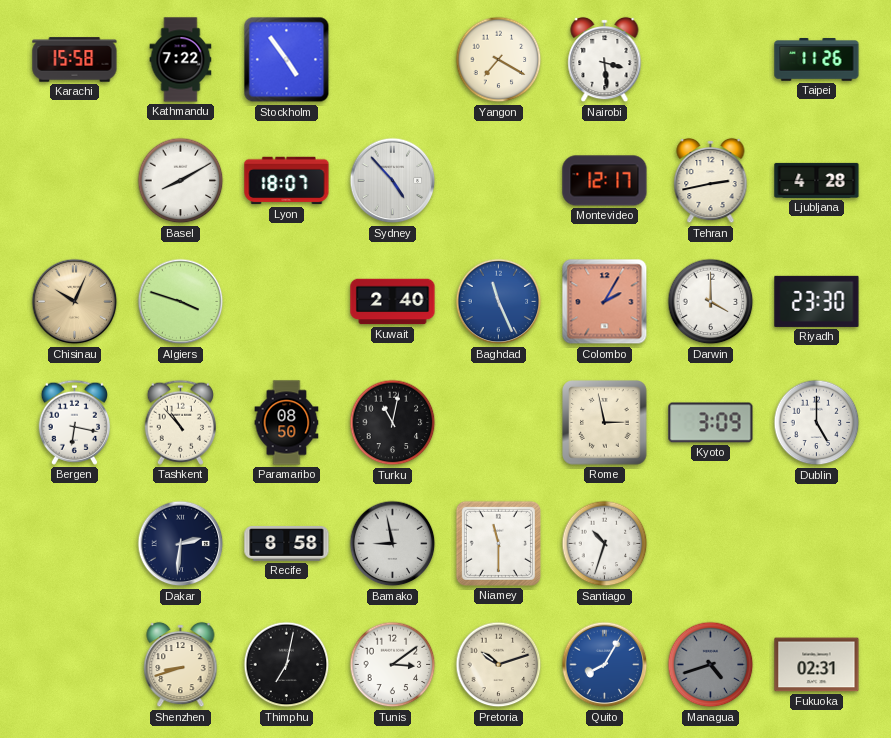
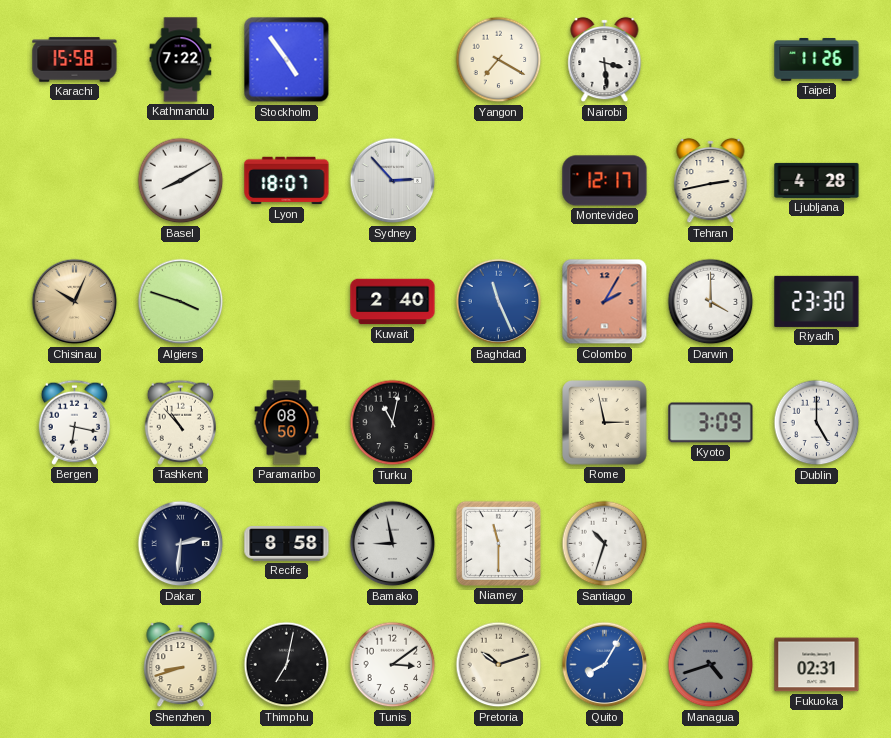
Sydney: 4:53 -> 2:53
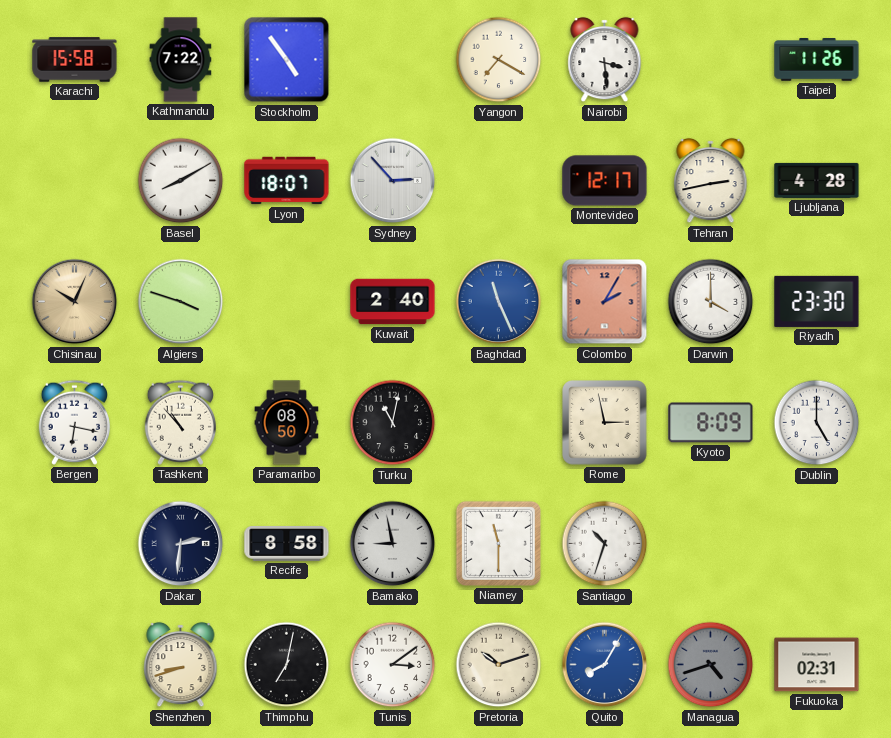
Kyoto: 3:09 -> 8:09
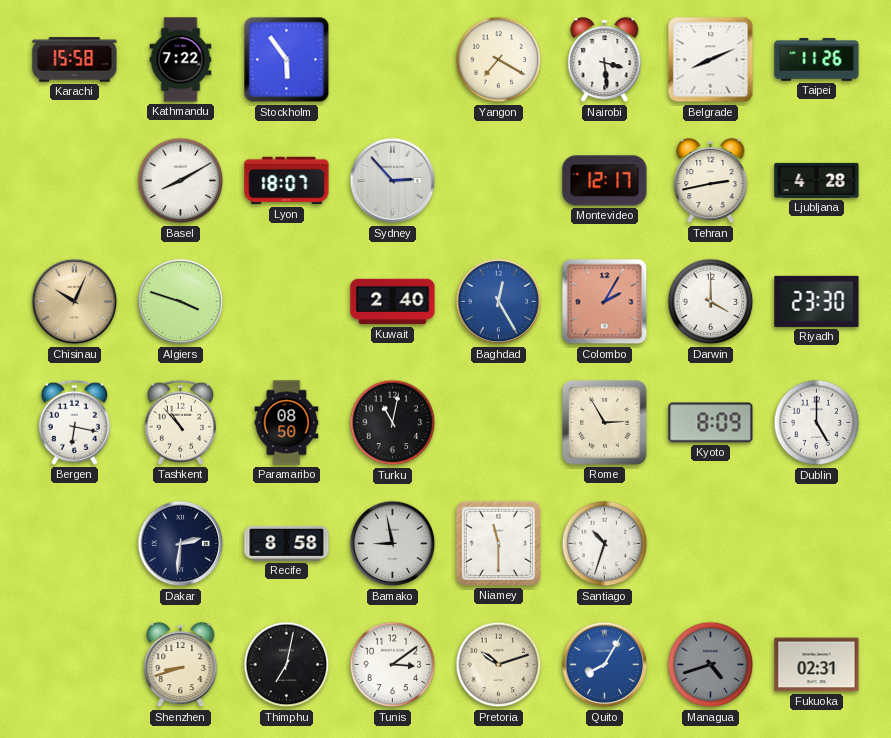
Stockholm: 4:54 -> 5:54
Belgrade: none -> 8:11
Baghdad: 11:26 -> 12:25
Rome: 2:58 -> 2:55
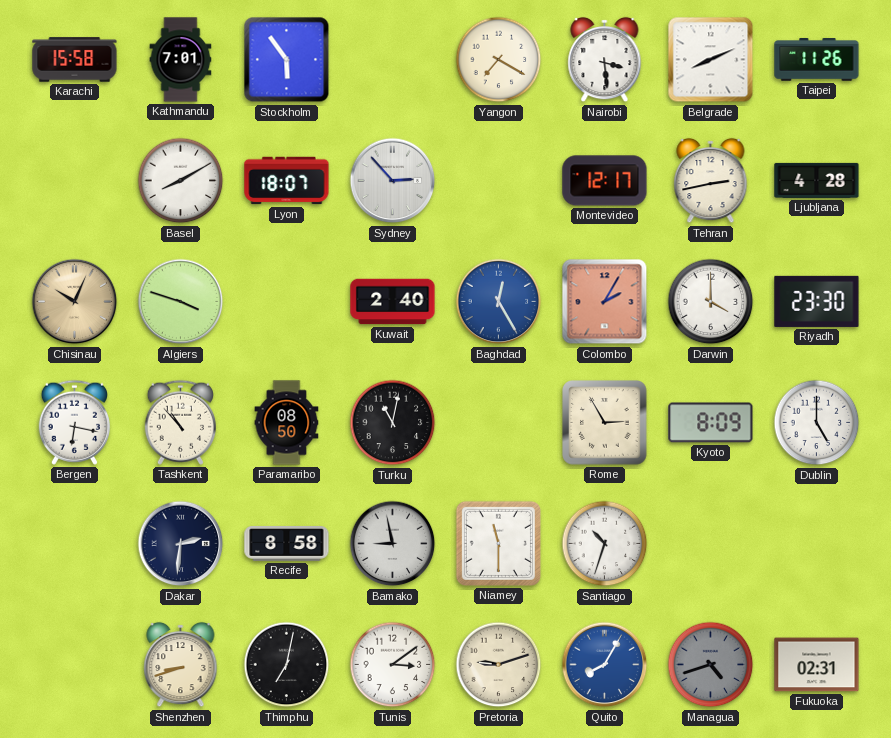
Kathmandu: 7:22 -> 7:01
Pretoria: 10:12 -> 9:12
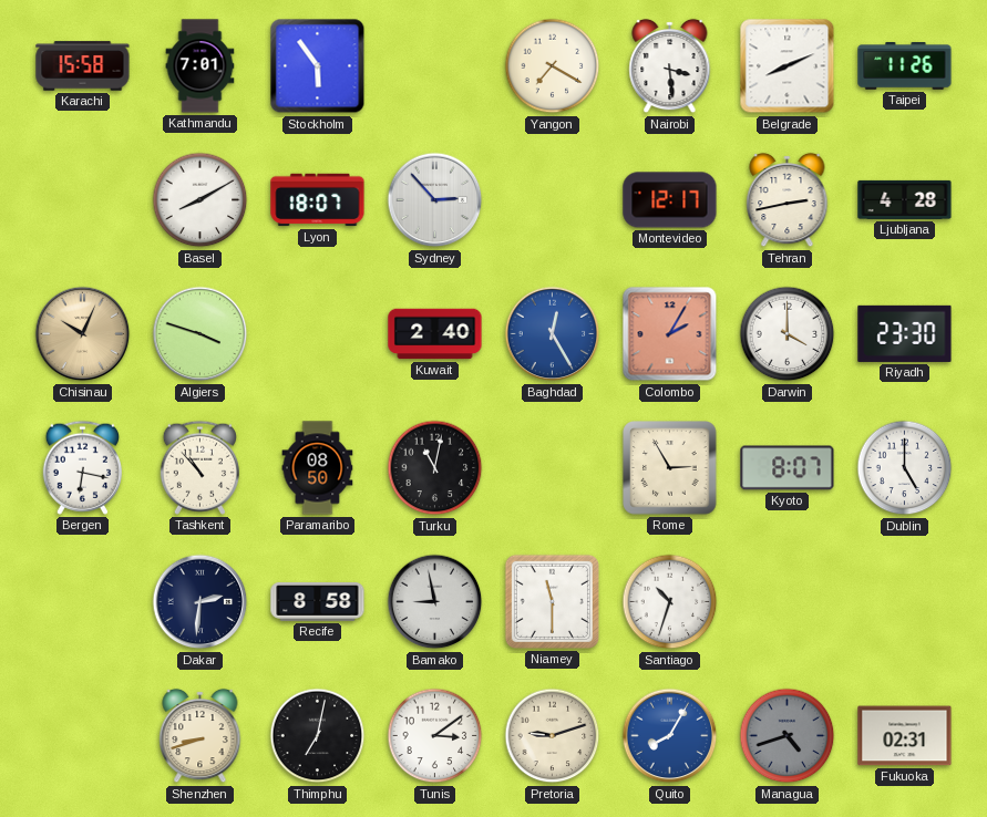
Kyoto: 8:09 -> 8:07
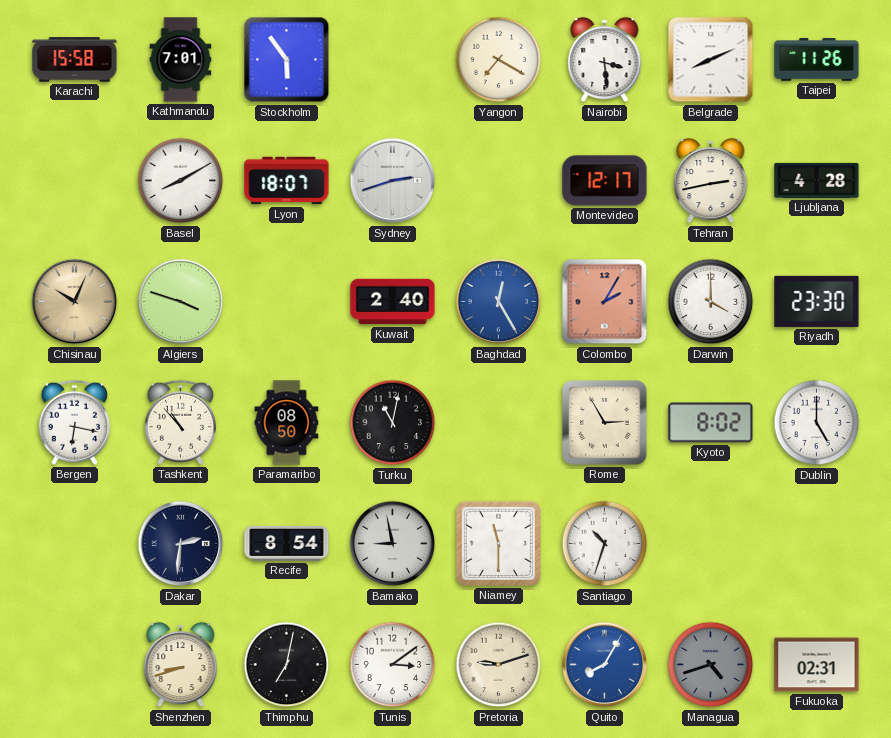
Sydney: 2:53 -> 2:42
Kyoto: 8:07 -> 8:02
Recife: 8:58 -> 8:54
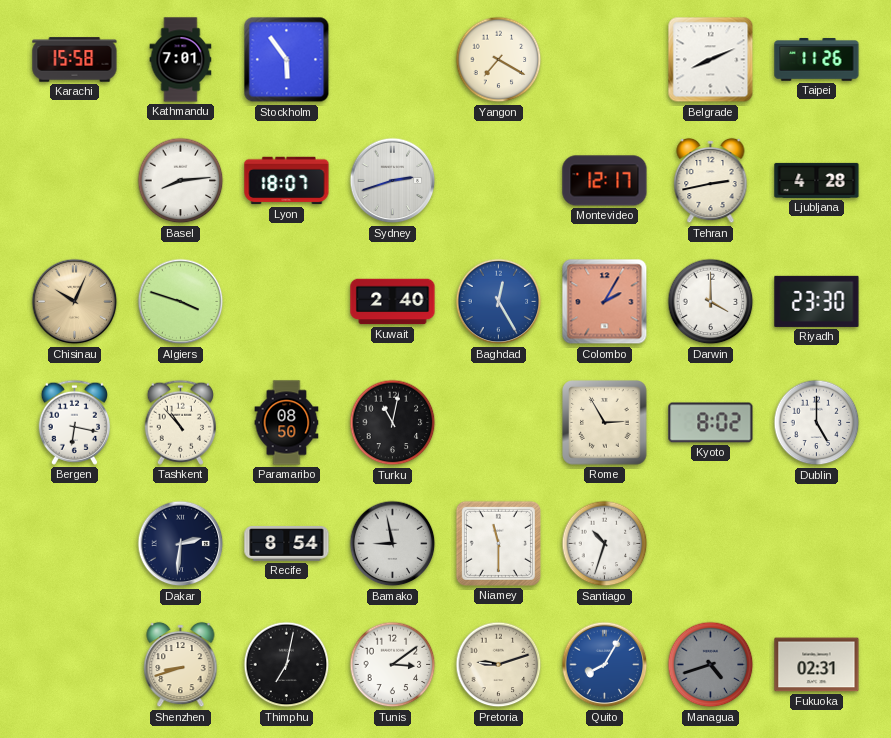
Nairobi: 3:29 -> none
Basel: 8:10 -> 8:14
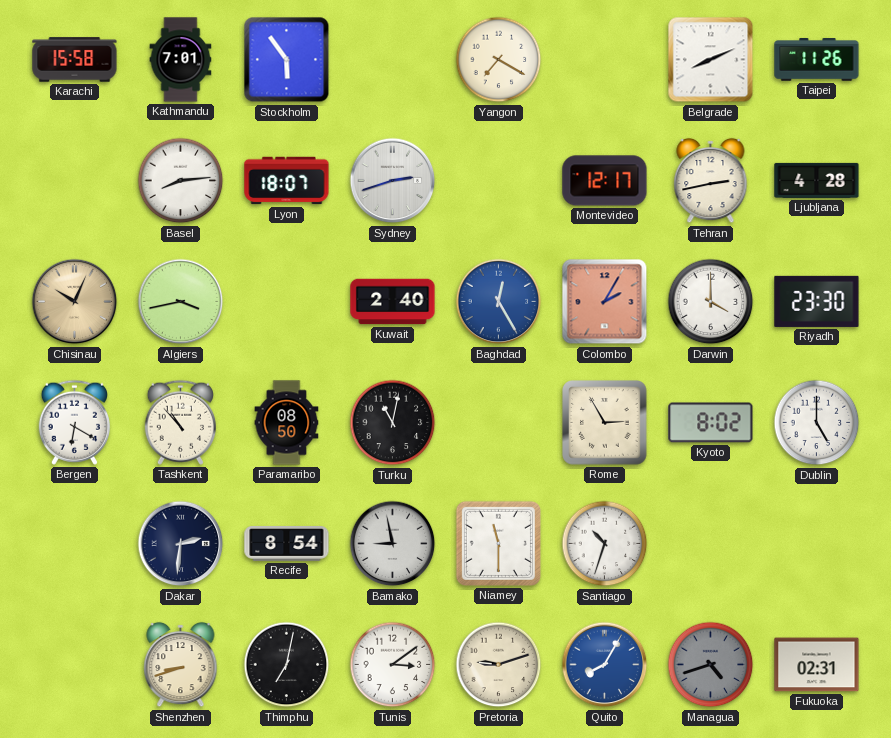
Algiers: 3:48 -> 3:43
Bergen: 6:17 -> 6:20
